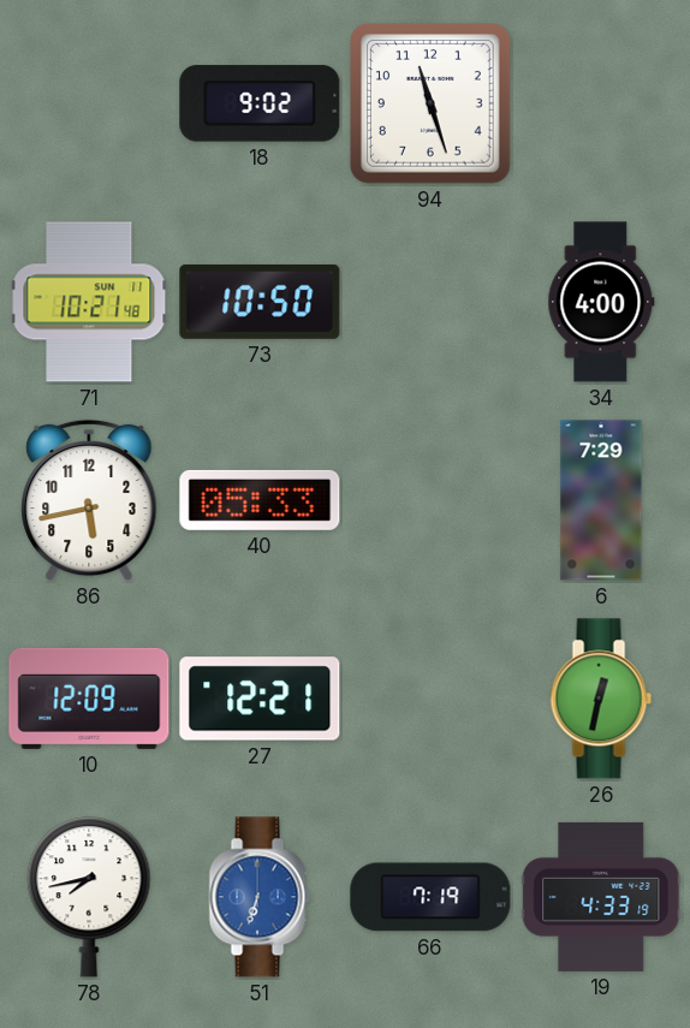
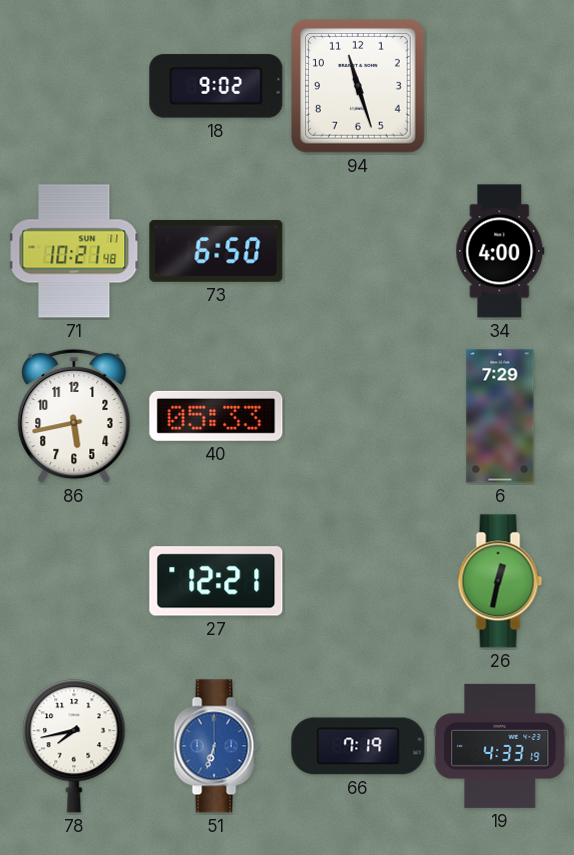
73: 10:50 -> 6:50
10: 12:09 -> none
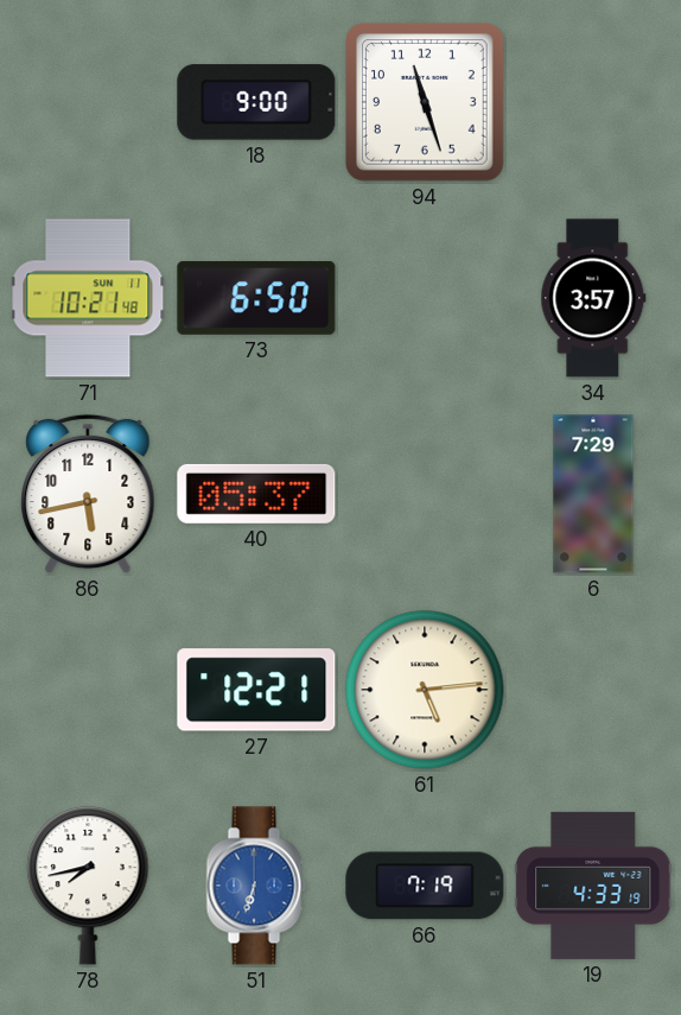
18: 9:02 -> 9:00
34: 4:00 -> 3:57
40: 05:33 -> 05:37
61: none -> 5:14
26: 12:32 -> none
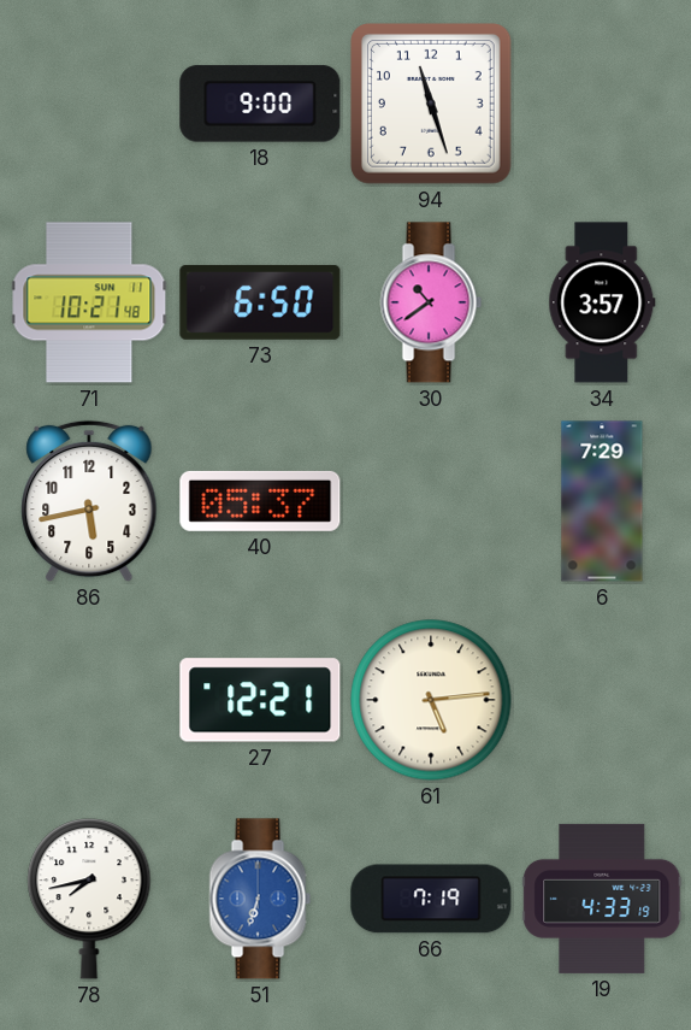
30: none -> 10:39
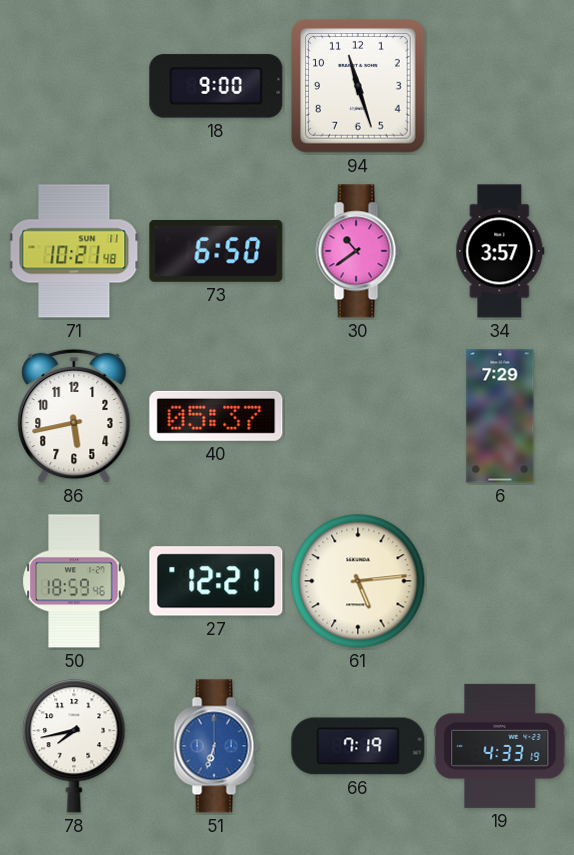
50: none -> 18:59
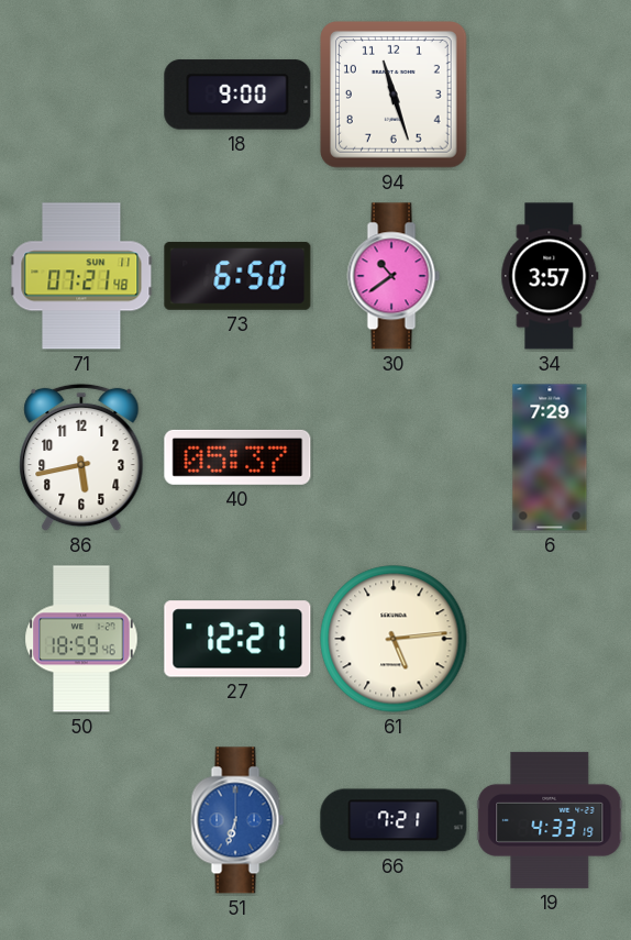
71: 10:21 -> 07:21
78: 7:43 -> none
66: 7:19 -> 7:21
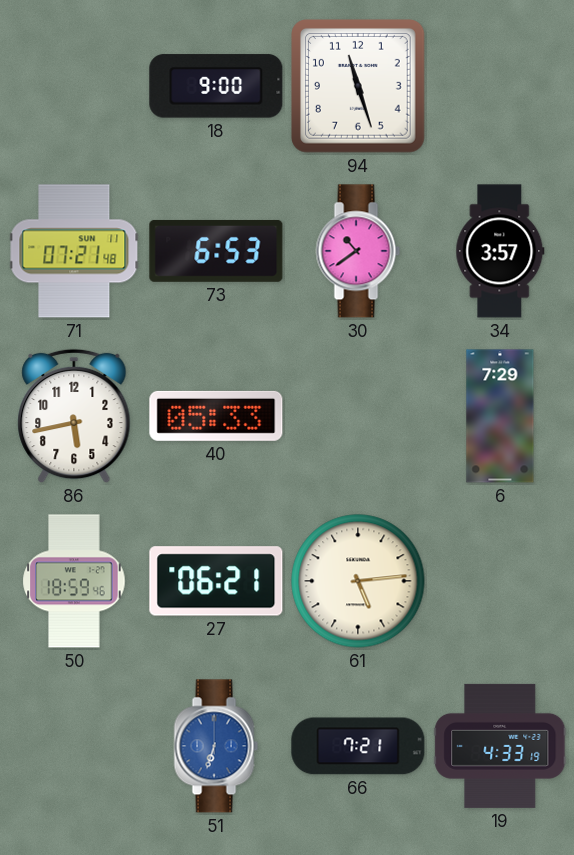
73: 6:50 -> 6:53
40: 05:37 -> 05:33
27: 12:21 -> 06:21
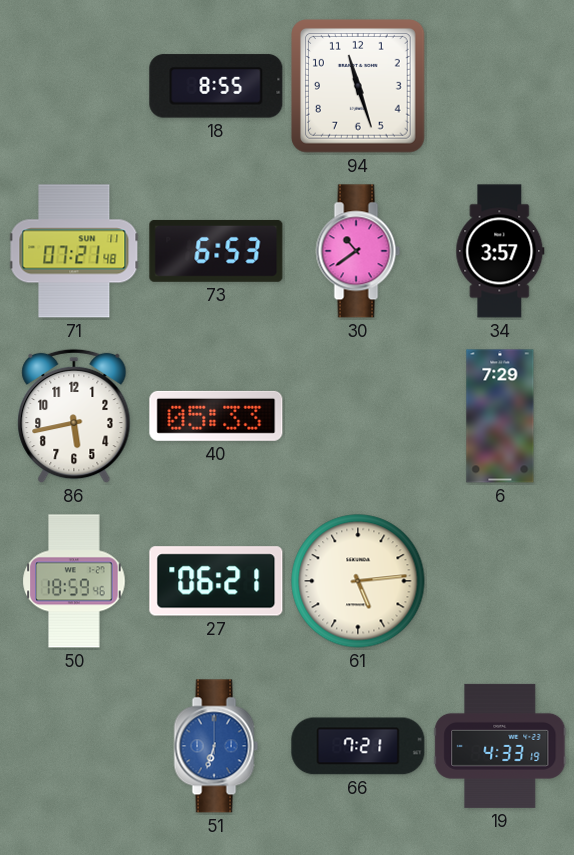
18: 9:00 -> 8:55
